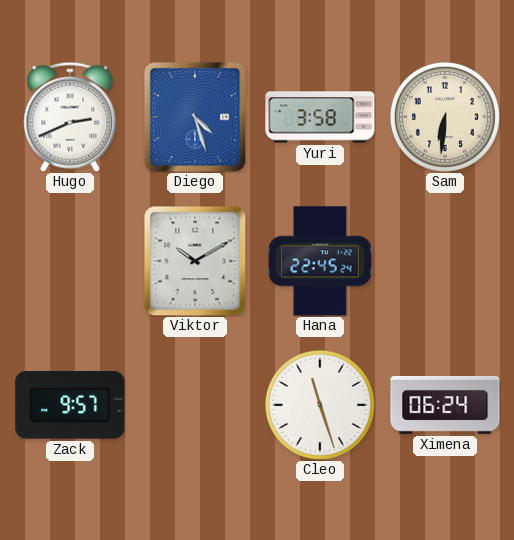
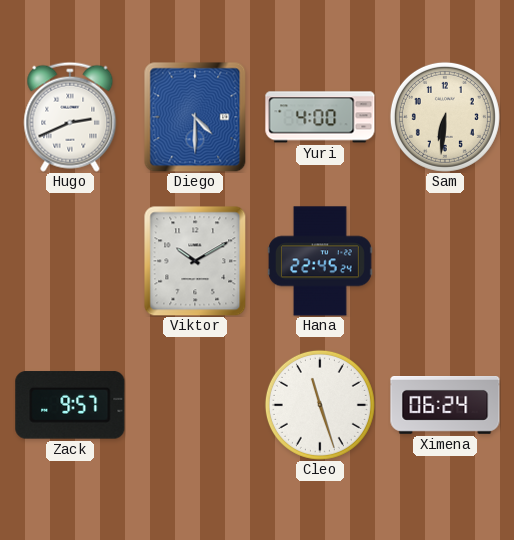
Diego: 4:27 -> 4:30
Yuri: 3:58 -> 4:00
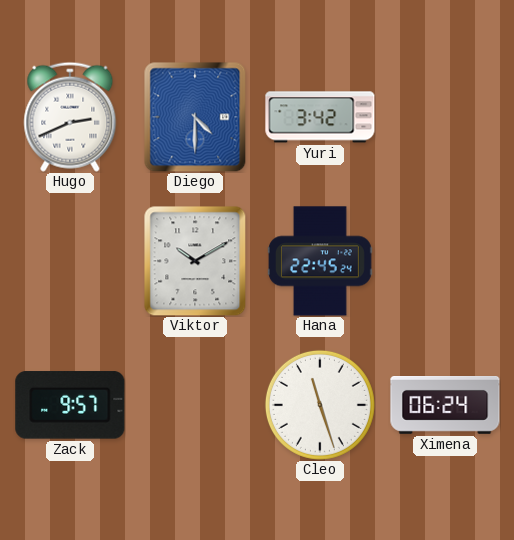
Yuri: 4:00 -> 3:42
Sam: 6:31 -> none
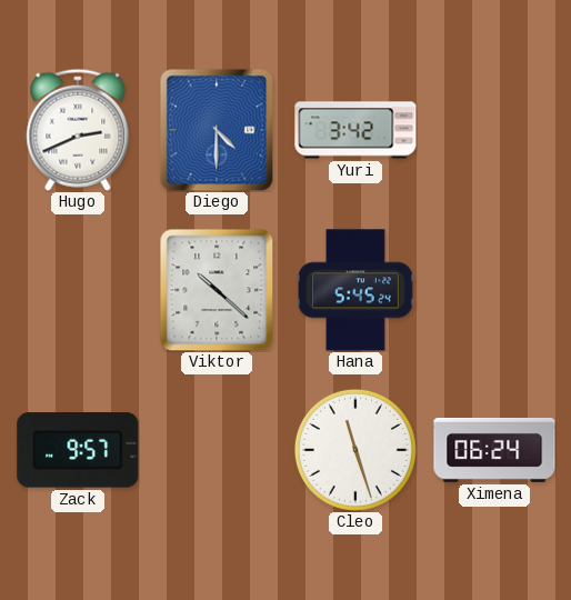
Viktor: 10:10 -> 10:22
Hana: 22:45 -> 5:45
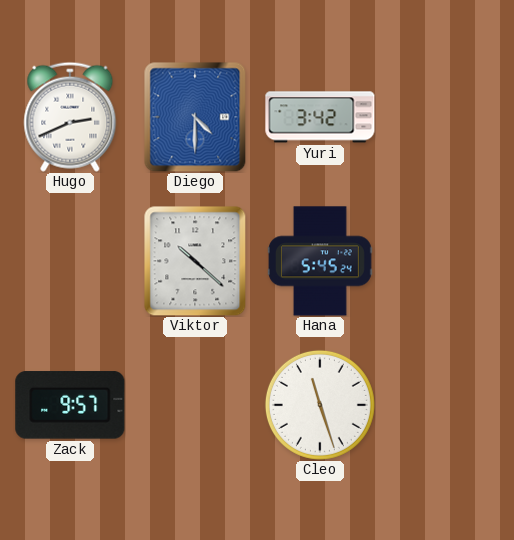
Ximena: 06:24 -> none
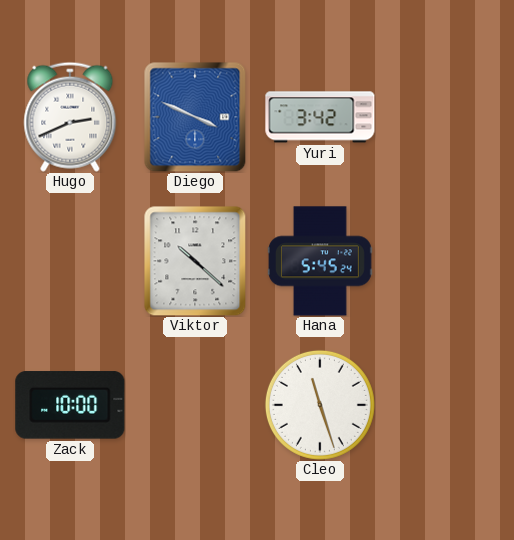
Diego: 4:30 -> 3:49
Zack: 9:57 -> 10:00
